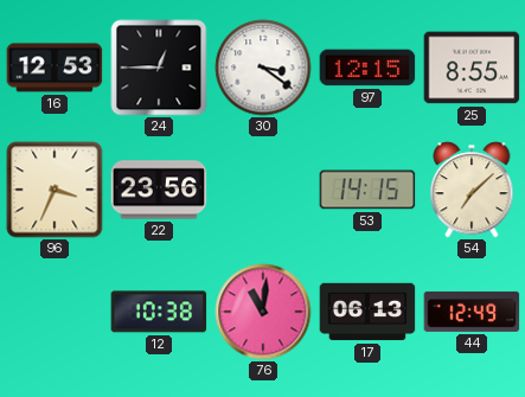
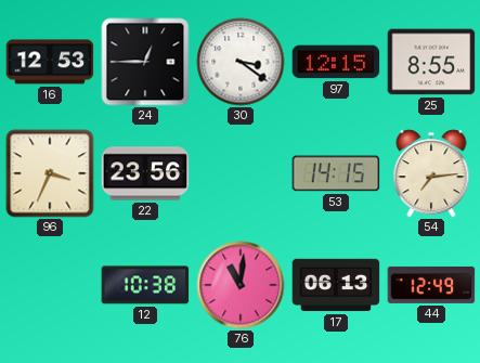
54: 7:08 -> 7:14
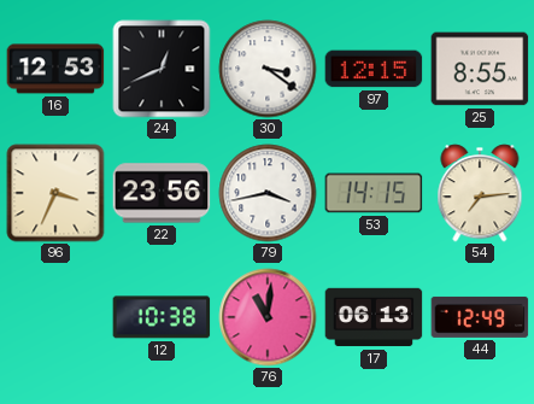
24: 12:45 -> 12:41
79: none -> 3:43
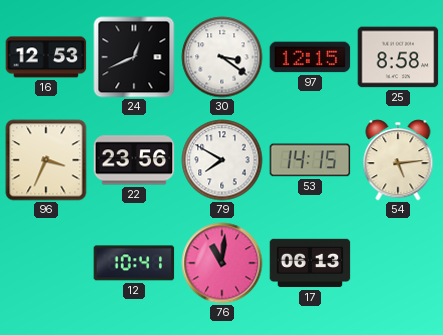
25: 8:55 -> 8:58
79: 3:43 -> 7:50
54: 7:14 -> 5:14
12: 10:38 -> 10:41
44: 12:49 -> none
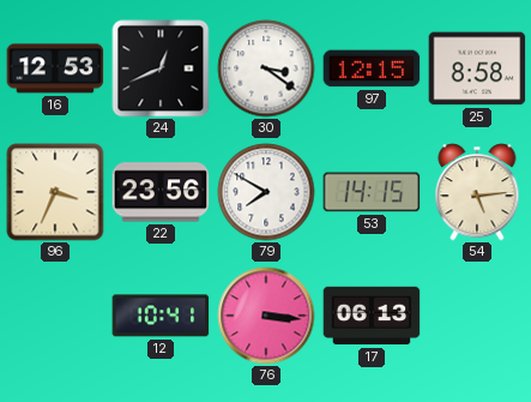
76: 11:01 -> 3:16
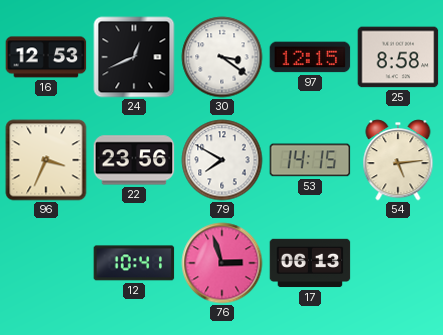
76: 3:16 -> 2:57
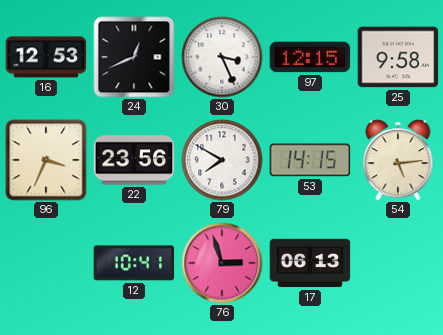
30: 3:21 -> 3:26
25: 8:58 -> 9:58
